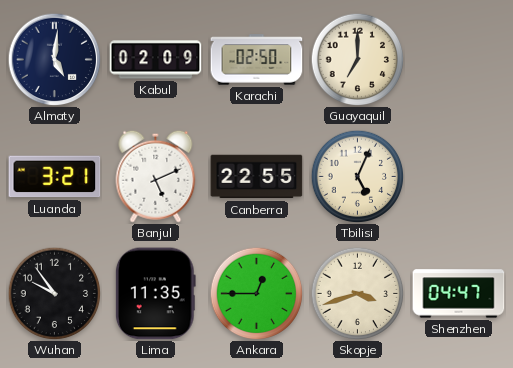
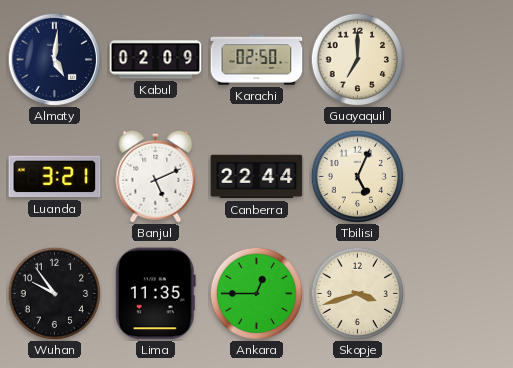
Canberra: 22:55 -> 22:44
Shenzhen: 04:47 -> none
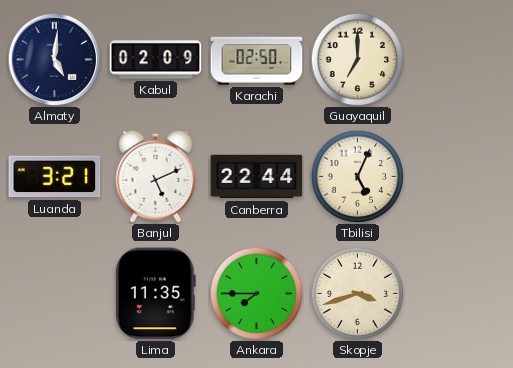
Wuhan: 9:54 -> none
Ankara: 12:45 -> 7:45
